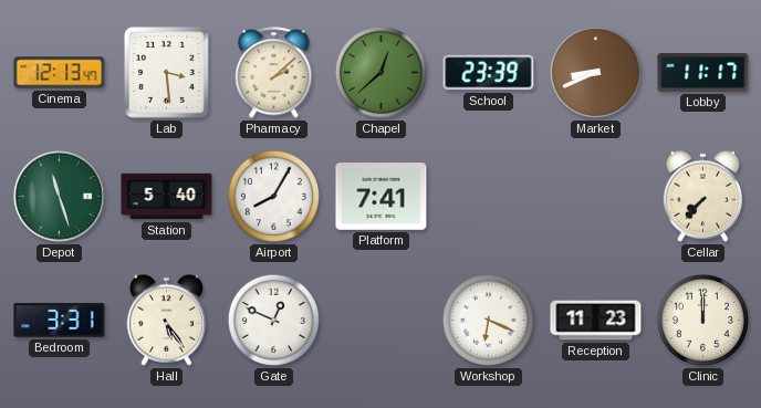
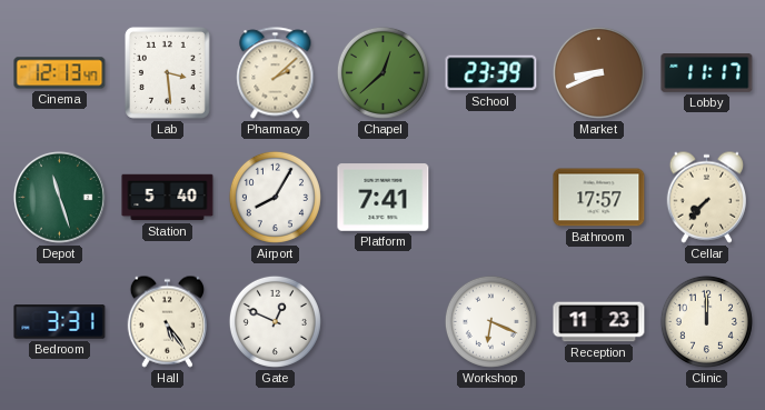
Bathroom: none -> 17:57
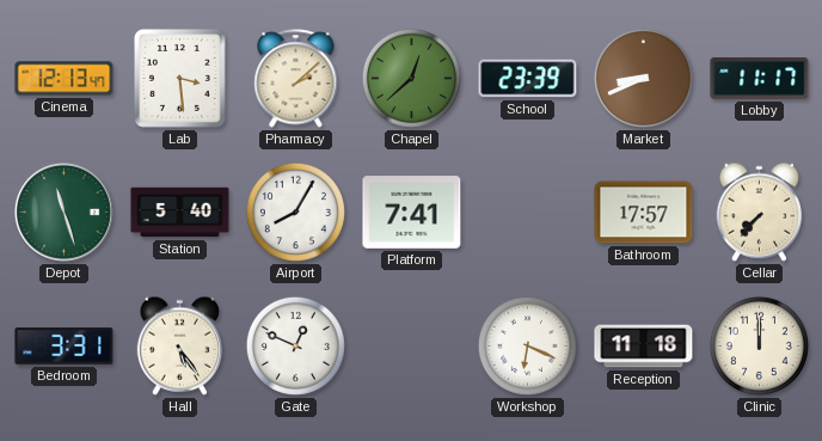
Reception: 11:23 -> 11:18
